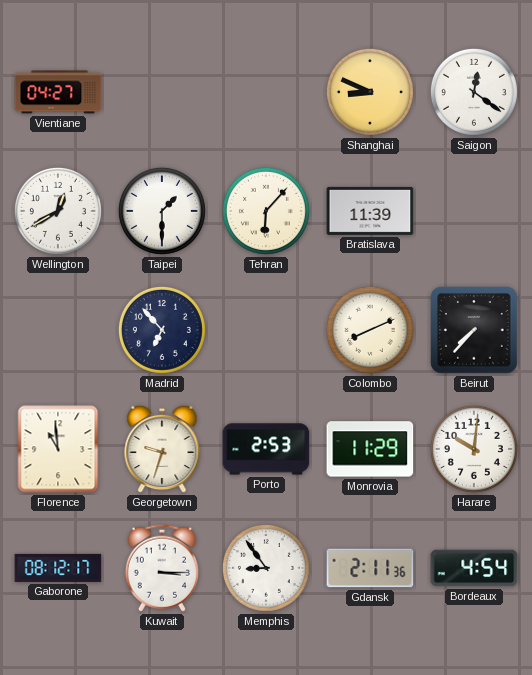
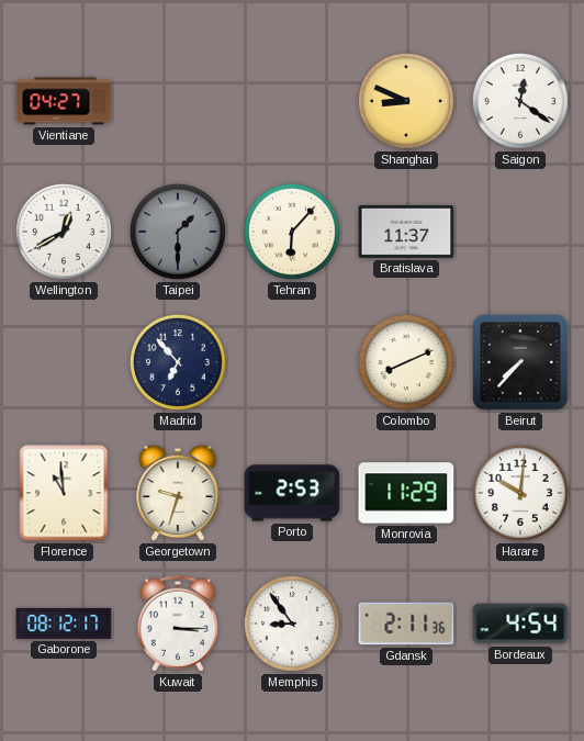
Taipei dial: white -> grey
Bratislava: 11:39 -> 11:37
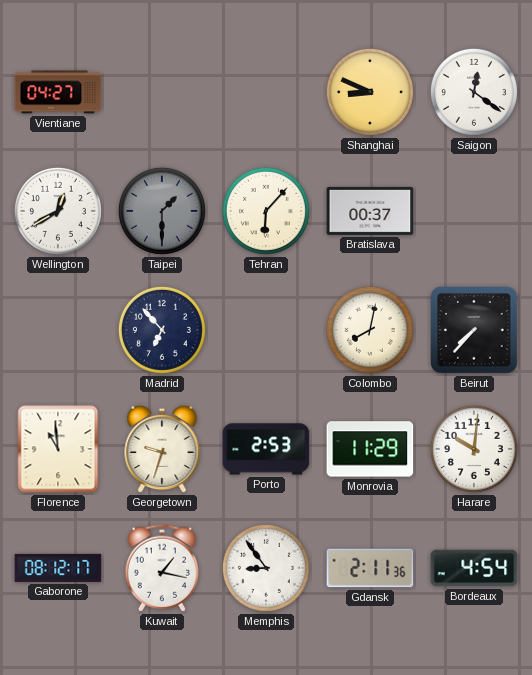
Bratislava: 11:37 -> 00:37
Colombo: 8:11 -> 8:02
Kuwait: 3:15 -> 1:17
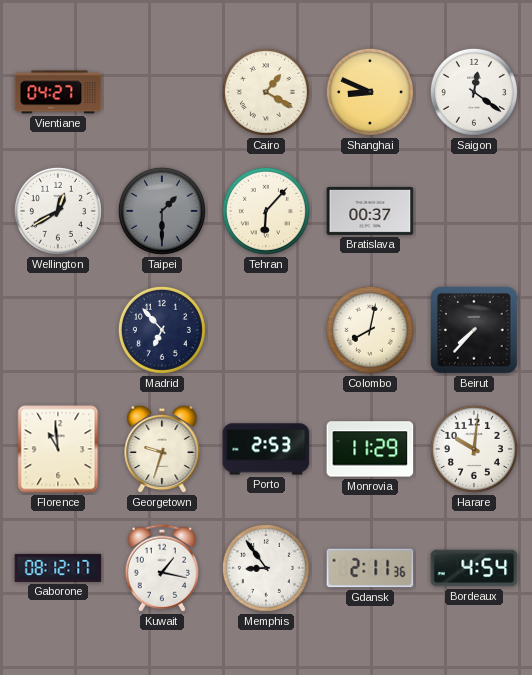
Cairo: none -> 1:20
